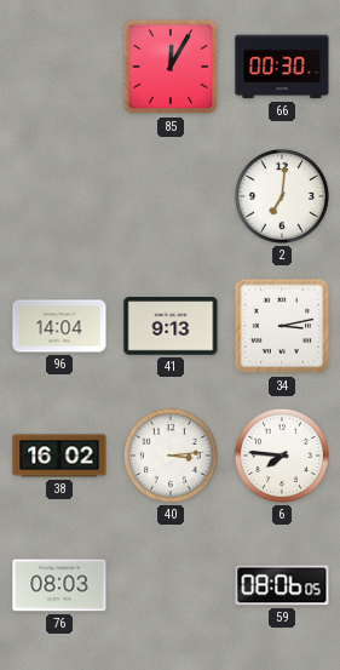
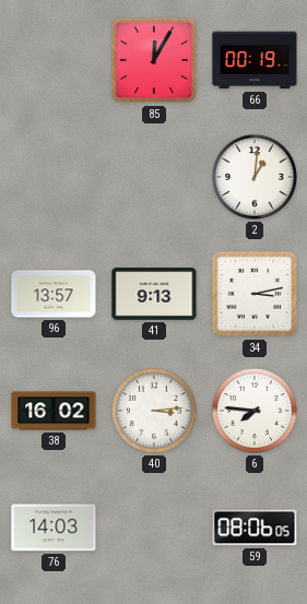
66: 00:30 -> 00:19
2: 7:01 -> 1:01
96: 14:04 -> 13:57
76: 08:03 -> 14:03
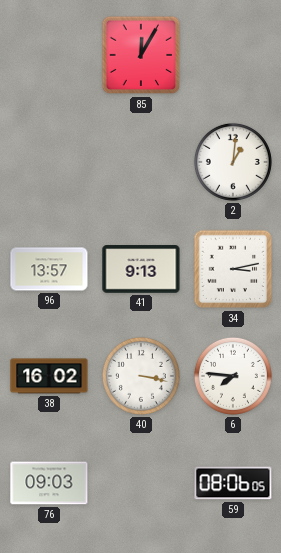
66: 00:19 -> none
40: 3:14 -> 3:17
76: 14:03 -> 09:03
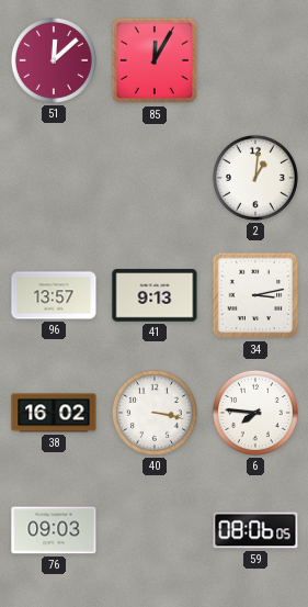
51: none -> 12:08
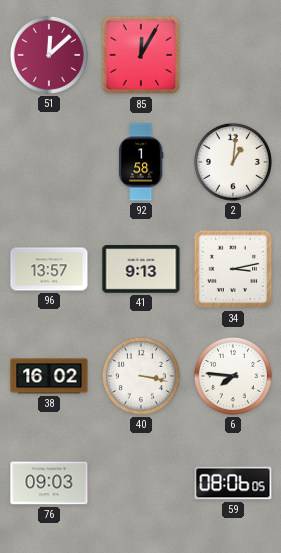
92: none -> 1:58
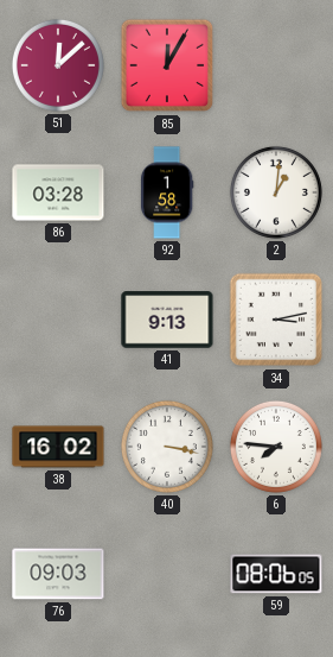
86: none -> 03:28
96: 13:57 -> none
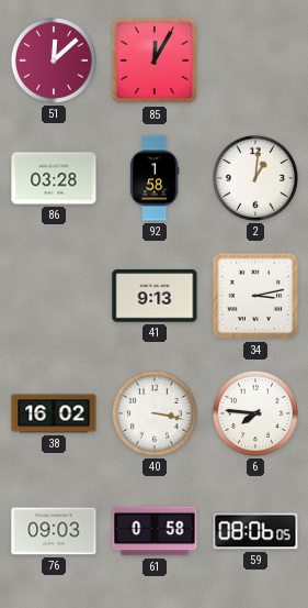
61: none -> 0:58
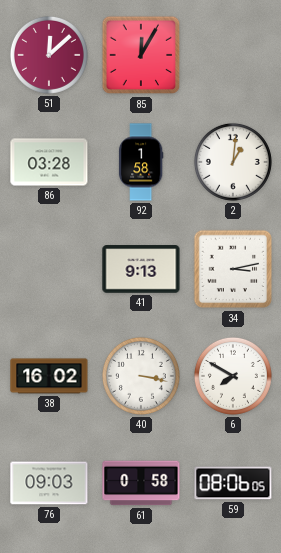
6: 7:46 -> 7:50
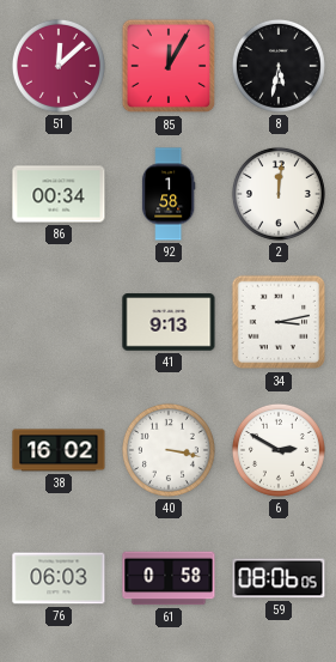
8: none -> 5:32
86: 03:28 -> 00:34
2: 1:01 -> 12:01
6: 7:50 -> 2:50
76: 09:03 -> 06:03
